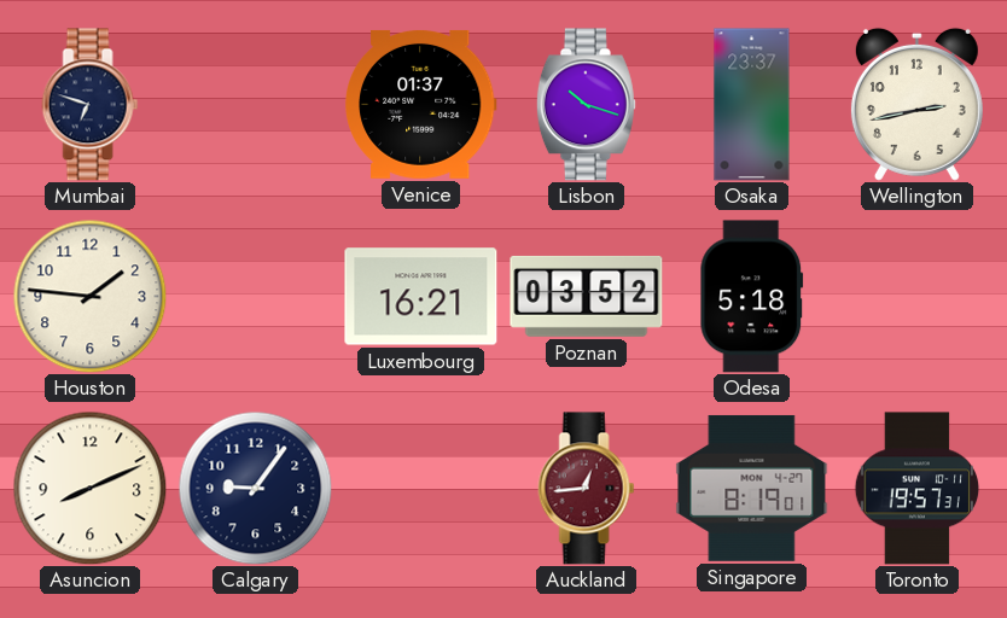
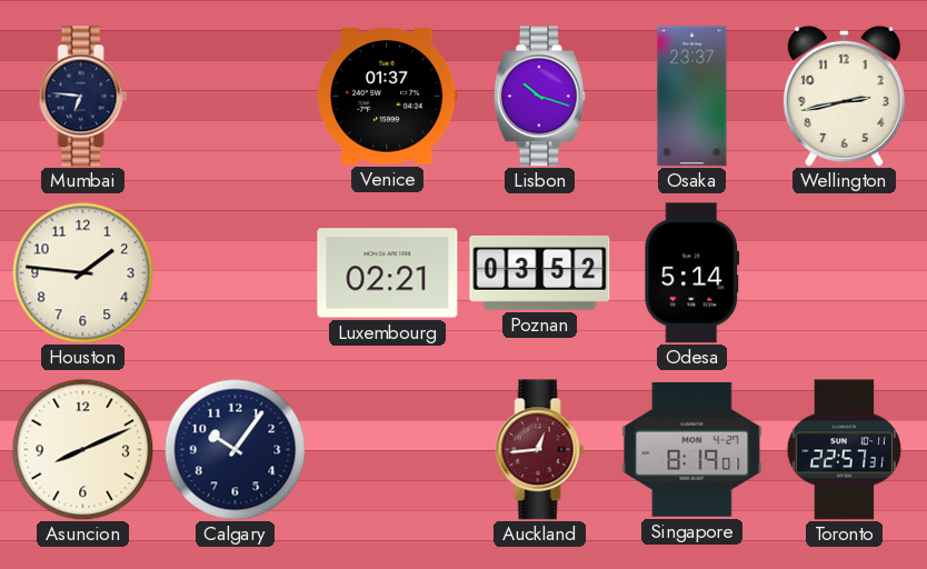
Mumbai: 6:48 -> 6:46
Luxembourg: 16:21 -> 02:21
Odesa: 5:18 -> 5:14
Calgary: 9:06 -> 10:06
Toronto: 19:57 -> 22:57
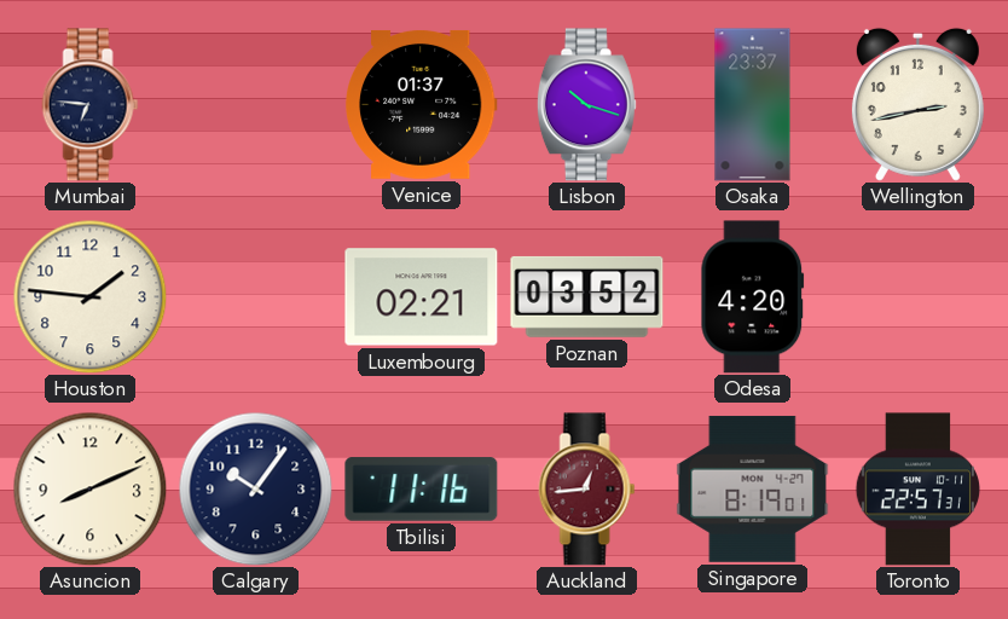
Odesa: 5:14 -> 4:20
Tbilisi: none -> 11:16
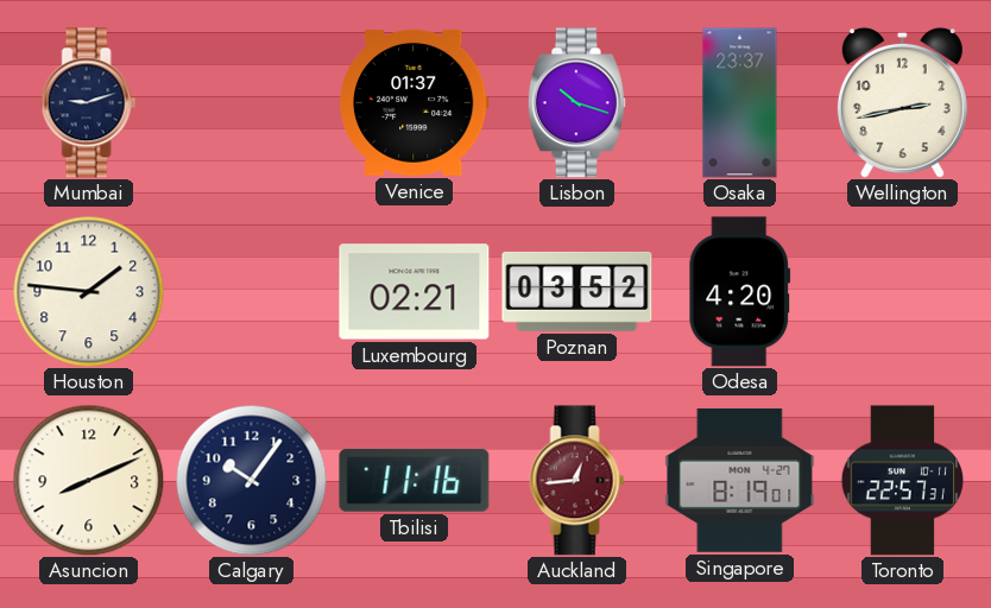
Mumbai: 6:46 -> 9:12
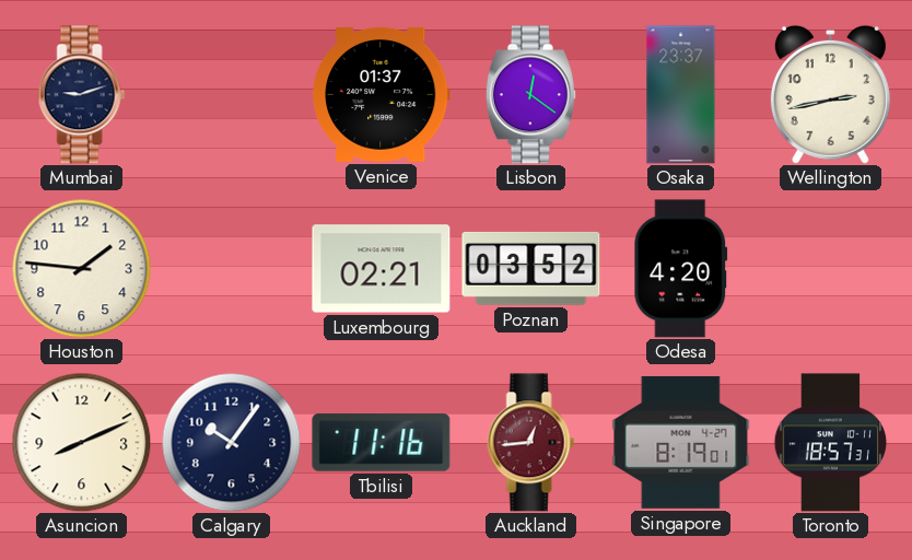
Lisbon: 10:18 -> 12:21
Toronto: 22:57 -> 18:57
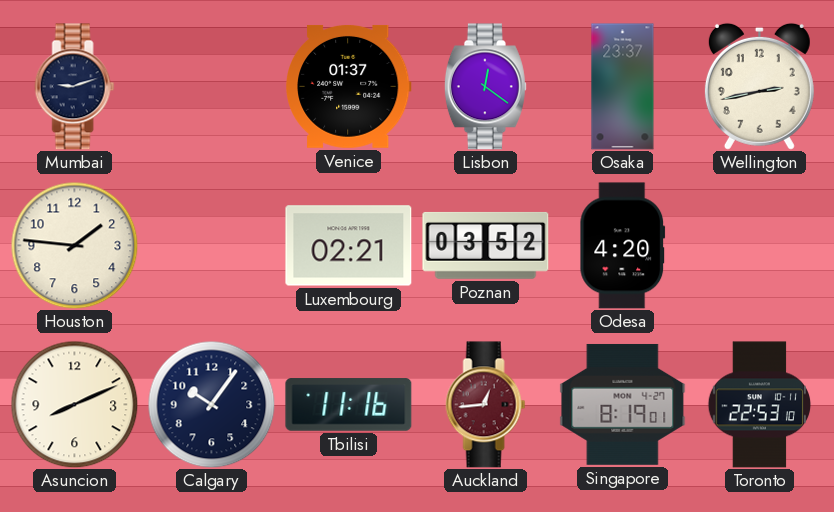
Toronto: 18:57 -> 22:53
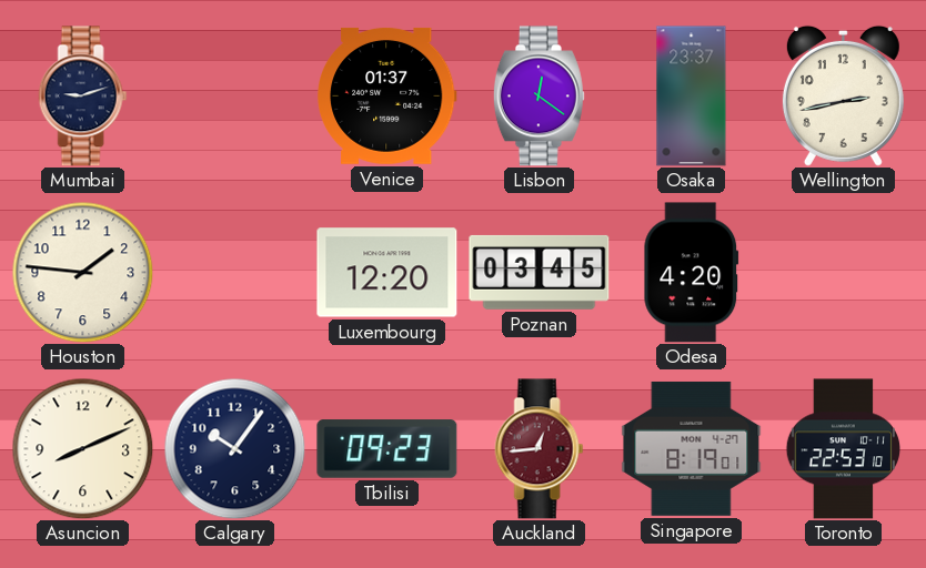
Luxembourg: 02:21 -> 12:20
Poznan: 03:52 -> 03:45
Tbilisi: 11:16 -> 09:23
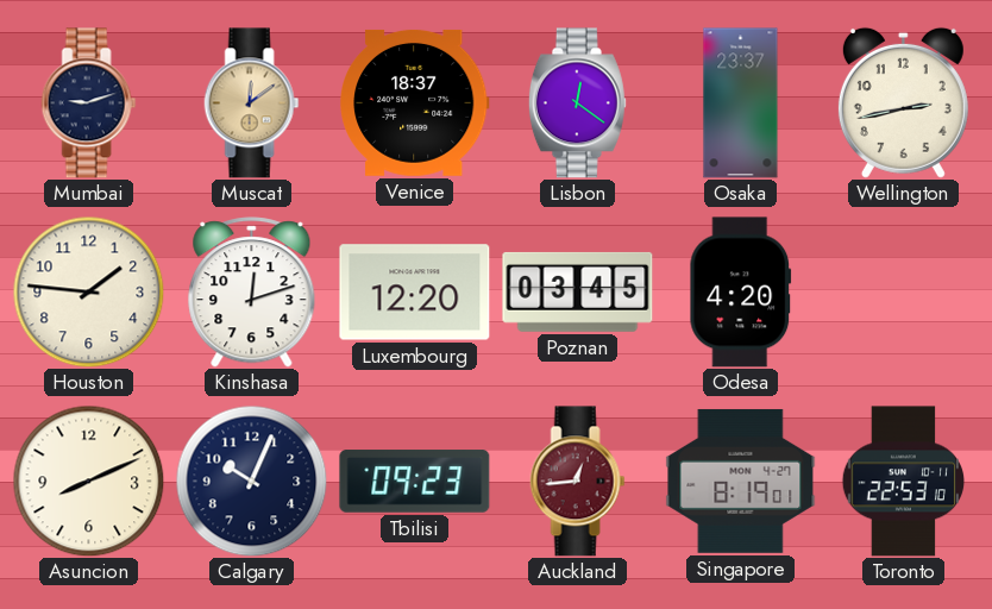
Muscat: none -> 12:09
Venice: 01:37 -> 18:37
Kinshasa: none -> 12:12
Calgary: 10:06 -> 10:04
